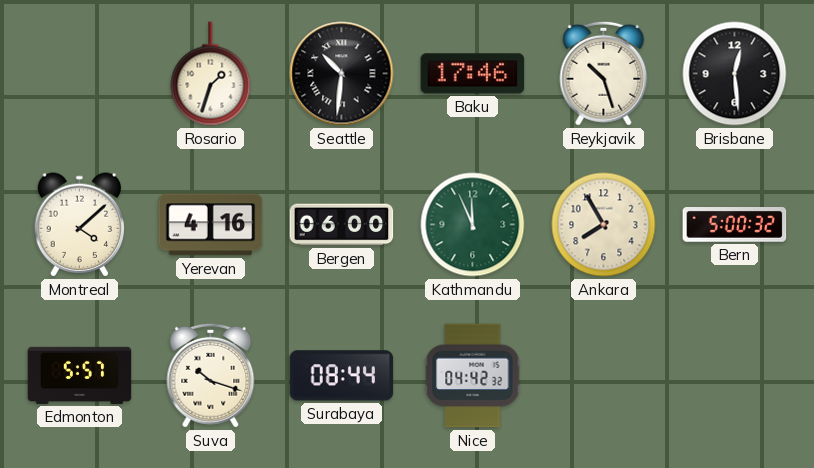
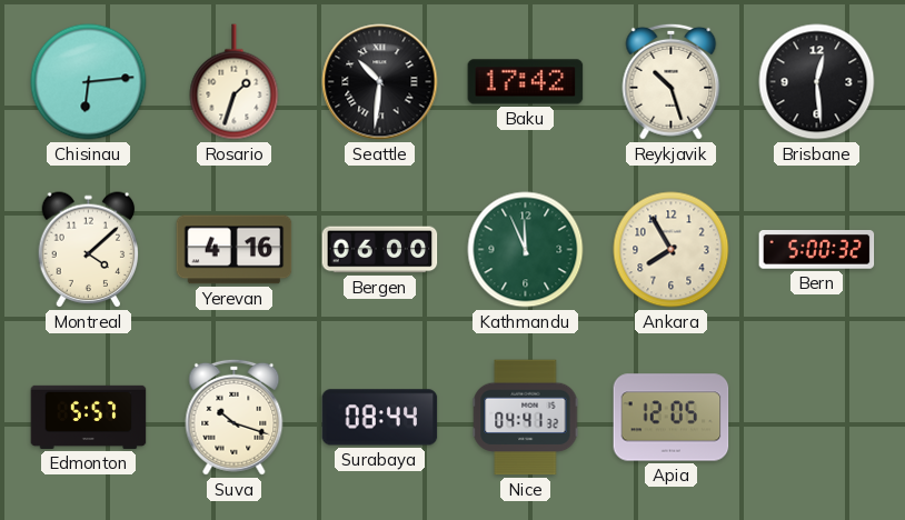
Chisinau: none -> 6:14
Baku: 17:46 -> 17:42
Nice: 04:42 -> 04:41
Apia: none -> 12:05
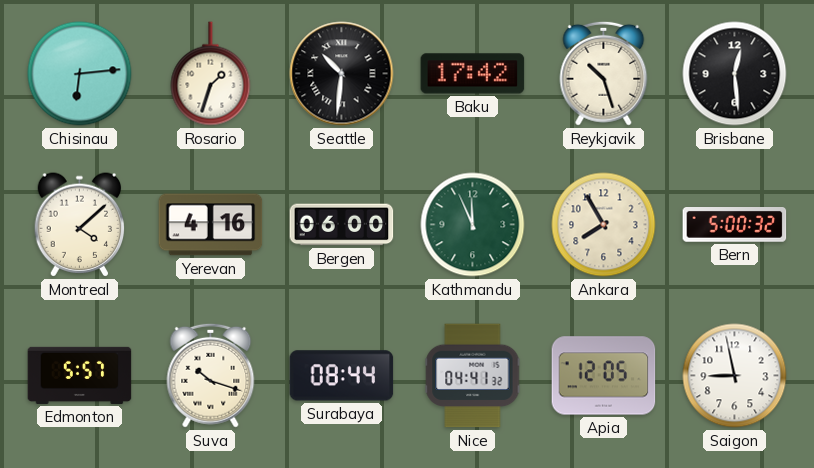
Saigon: none -> 8:58
